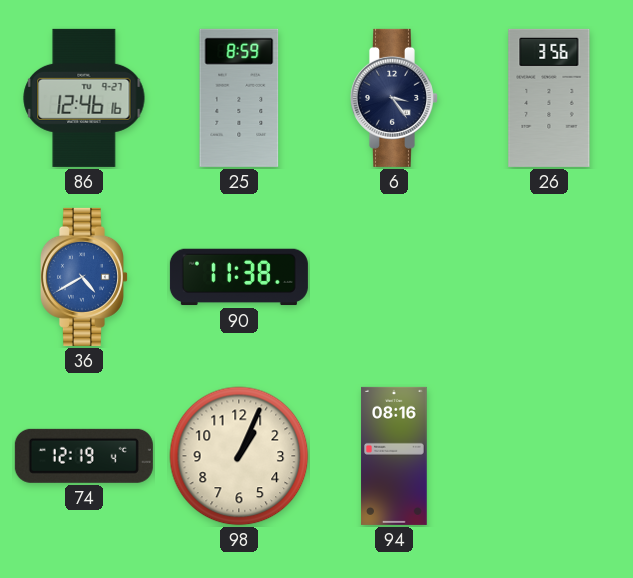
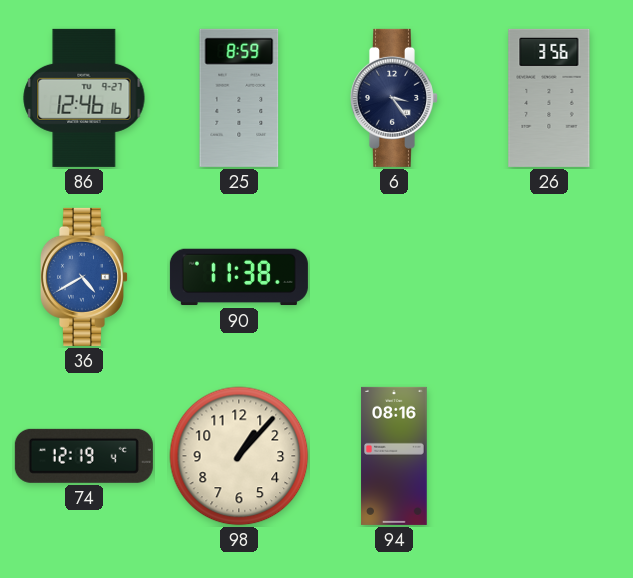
98: 1:04 -> 1:07
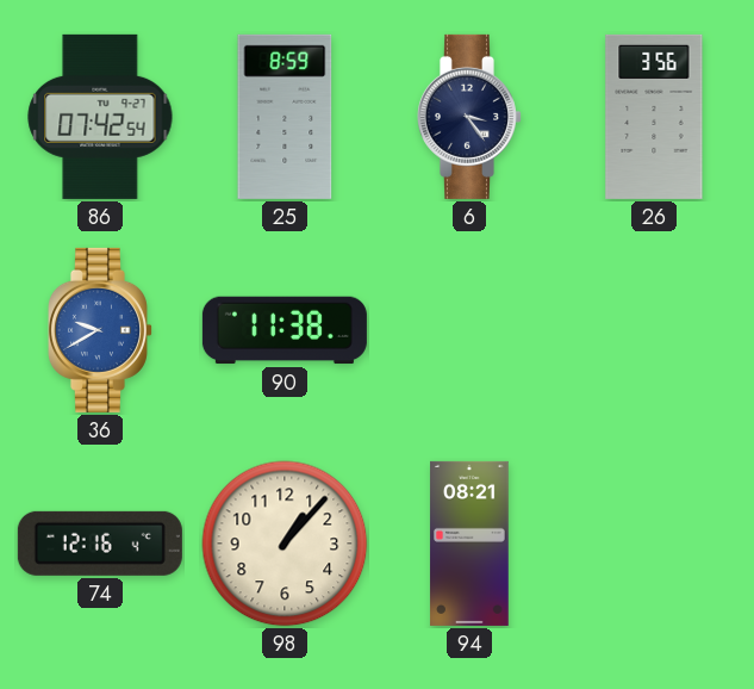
86: 12:46 -> 07:42
36: 4:40 -> 9:40
74: 12:19 -> 12:16
94: 08:16 -> 08:21
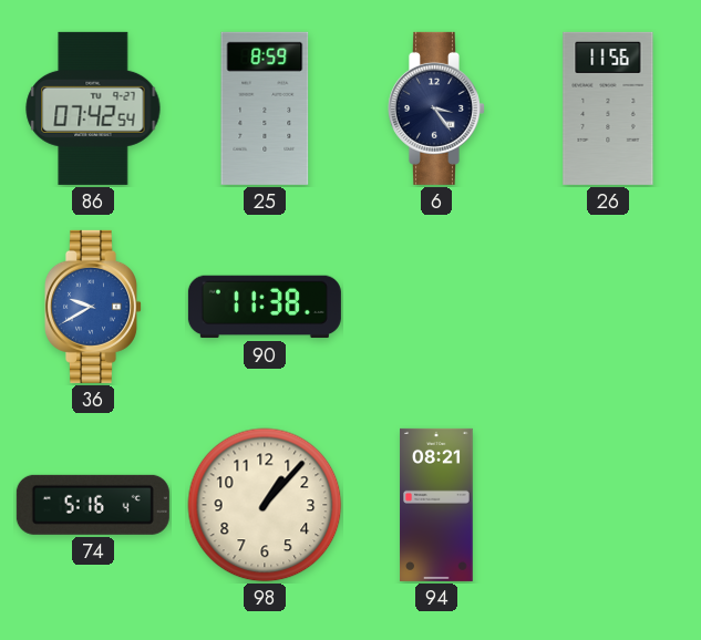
26: 3:56 -> 11:56
74: 12:16 -> 5:16
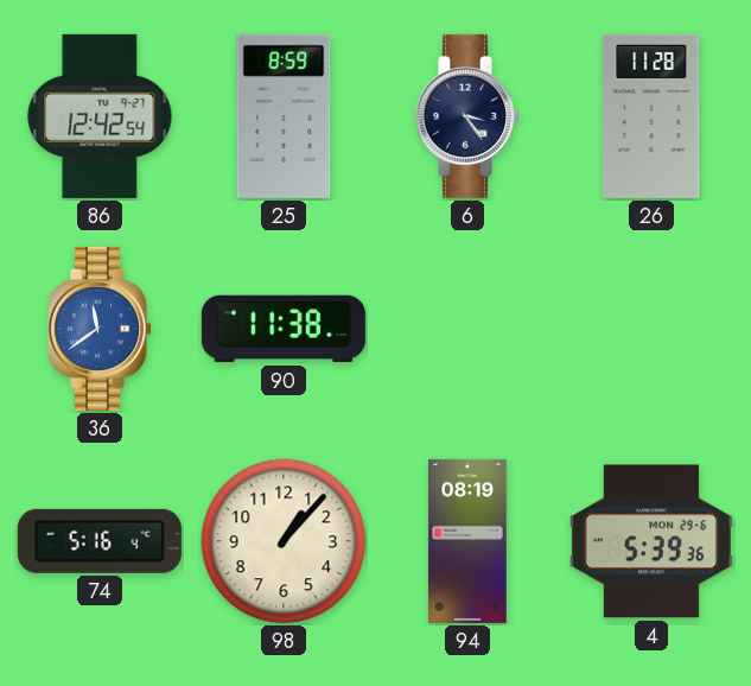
86: 07:42 -> 12:42
26: 11:56 -> 11:28
36: 9:40 -> 11:39
94: 08:21 -> 08:19
4: none -> 5:39
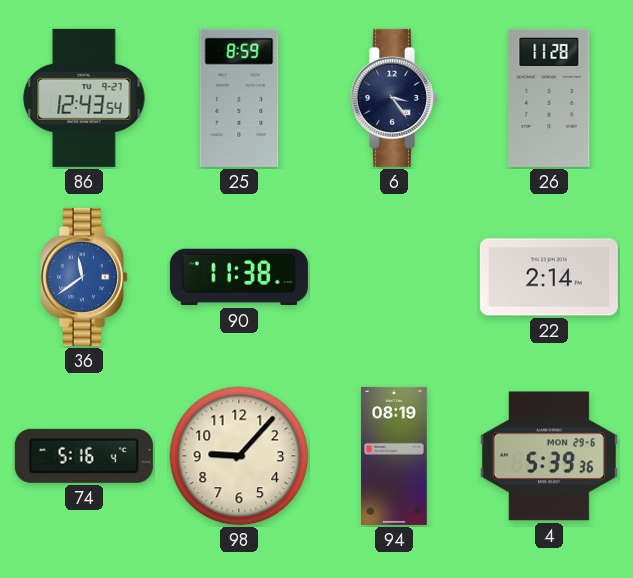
86: 12:42 -> 12:43
22: none -> 2:14
98: 1:07 -> 9:07
